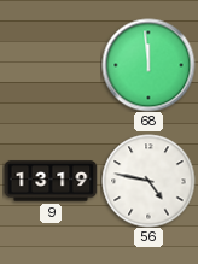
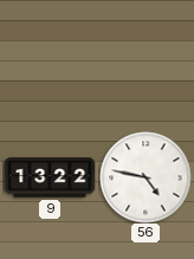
68: 11:59 -> none
9: 13:19 -> 13:22
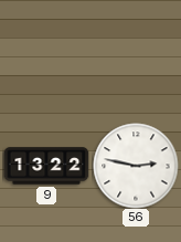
56: 4:47 -> 2:47
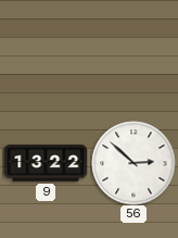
56: 2:47 -> 2:52
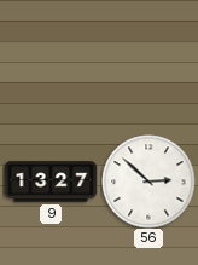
9: 13:22 -> 13:27
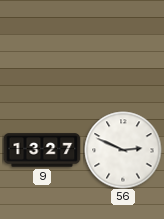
56: 2:52 -> 2:49
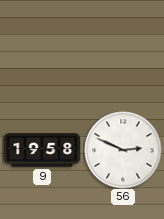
9: 13:27 -> 19:58
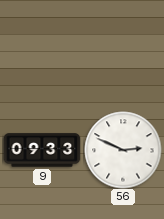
9: 19:58 -> 09:33
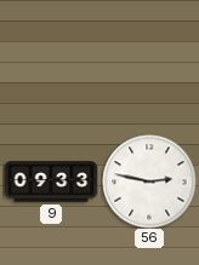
56: 2:49 -> 2:47
